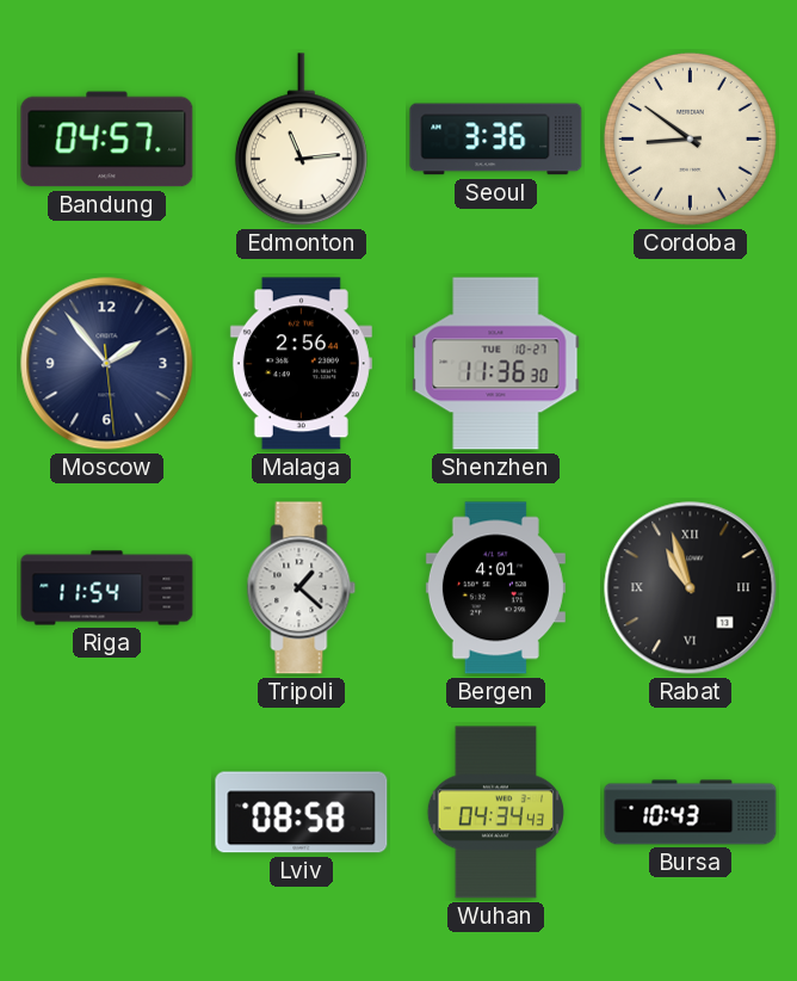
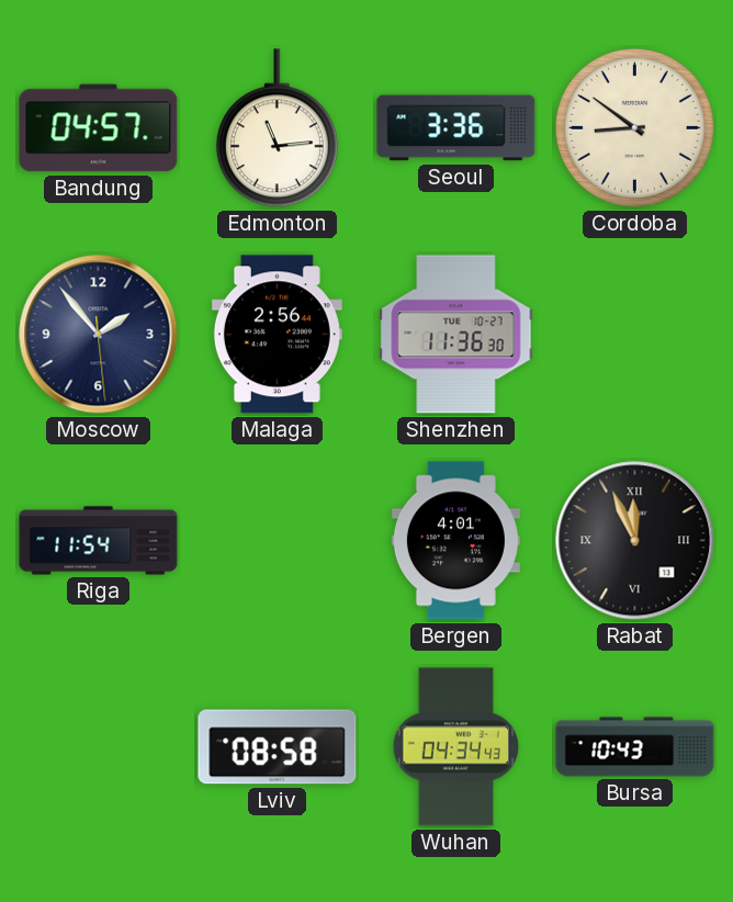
Tripoli: 1:22 -> none
Rabat: 10:57 -> 11:56
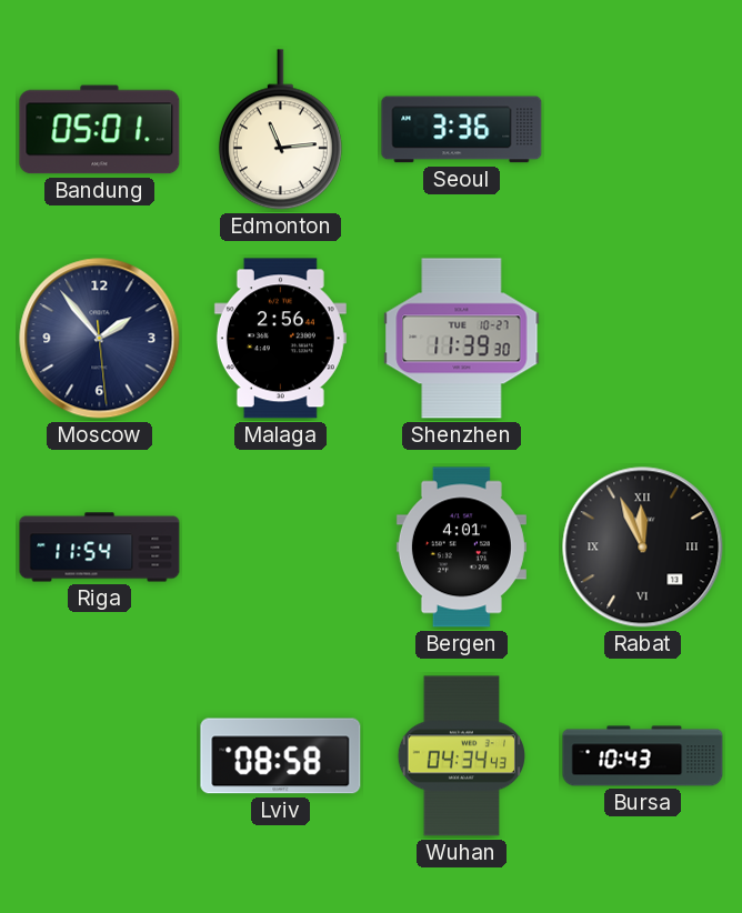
Bandung: 04:57 -> 05:01
Cordoba: 8:51 -> none
Shenzhen: 11:36 -> 11:39
